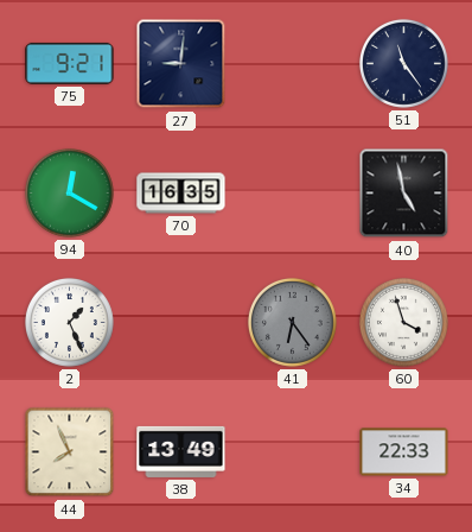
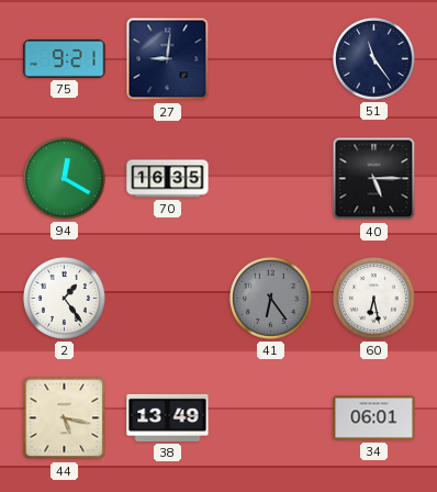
40: 4:58 -> 5:15
2: 1:26 -> 1:24
60: 3:57 -> 6:28
44: 7:56 -> 5:17
34: 22:33 -> 06:01
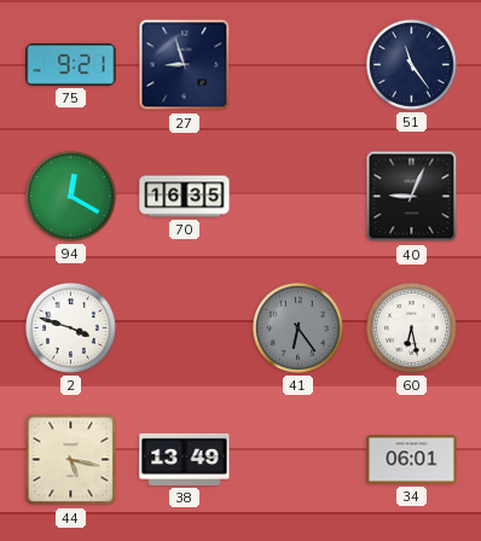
27: 9:01 -> 8:57
40: 5:15 -> 9:04
2: 1:24 -> 3:48
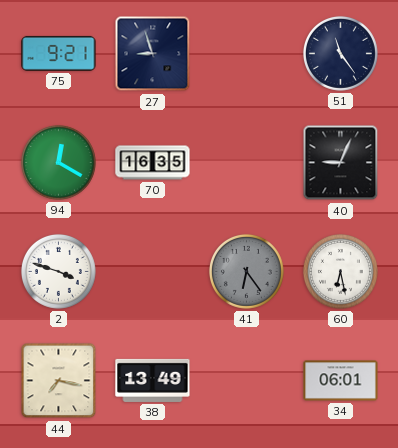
44: 5:17 -> 7:17
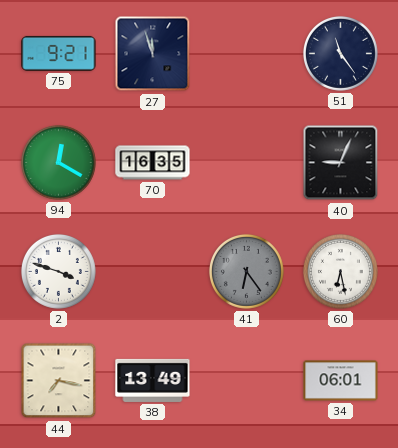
27: 8:57 -> 11:57
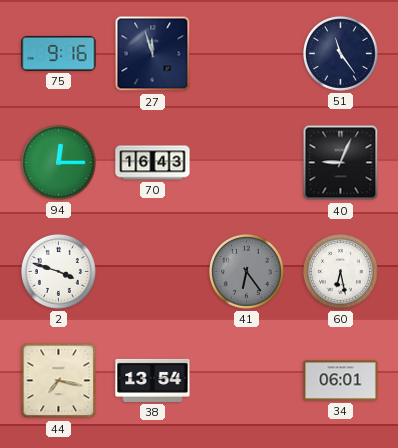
75: 9:21 -> 9:16
94: 12:20 -> 12:15
70: 16:35 -> 16:43
38: 13:49 -> 13:54
